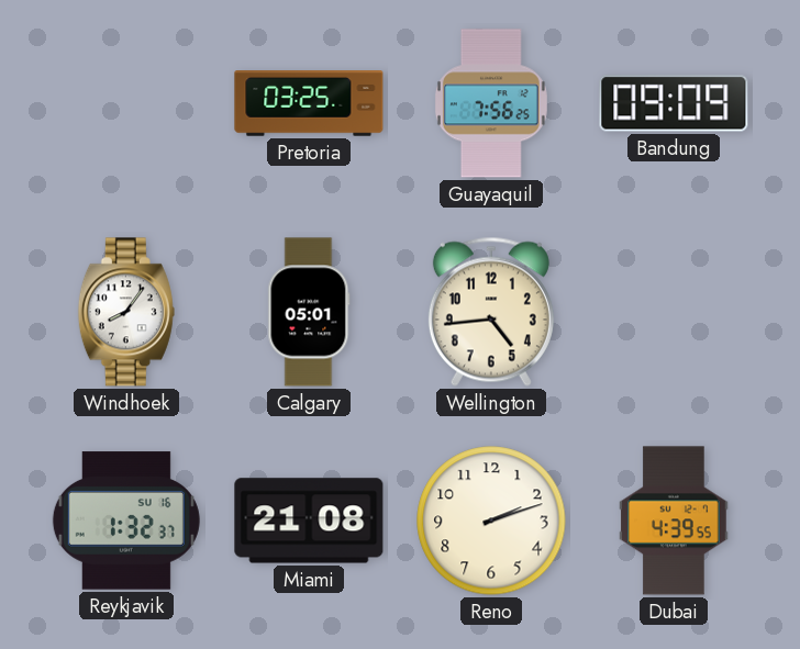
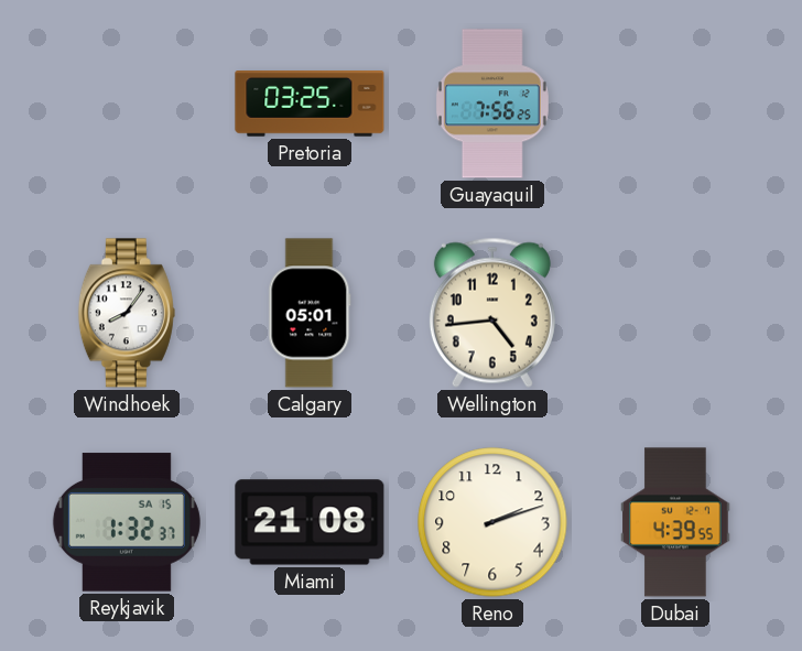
Bandung: 09:09 -> none
Reykjavik date: SU 16 -> SA 15
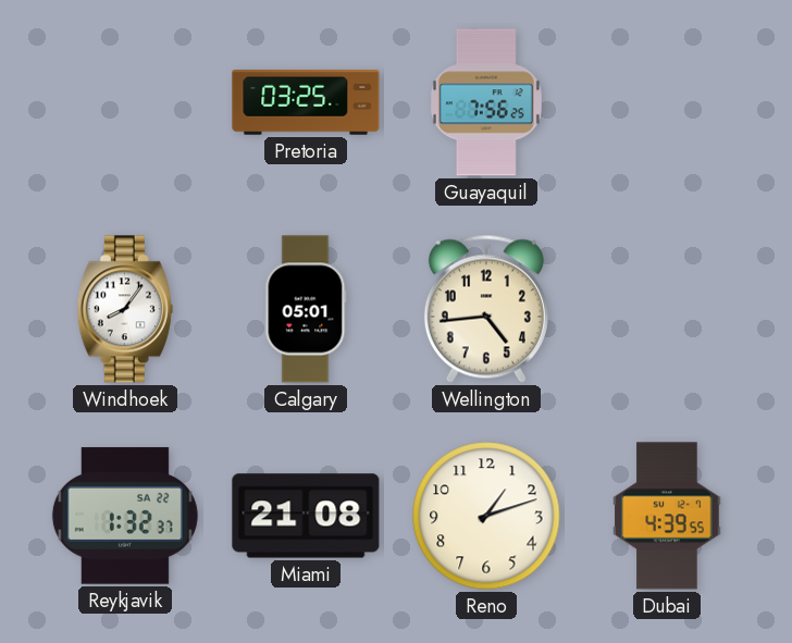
Reykjavik date: SA 15 -> SA 22
Reno: 2:12 -> 1:12
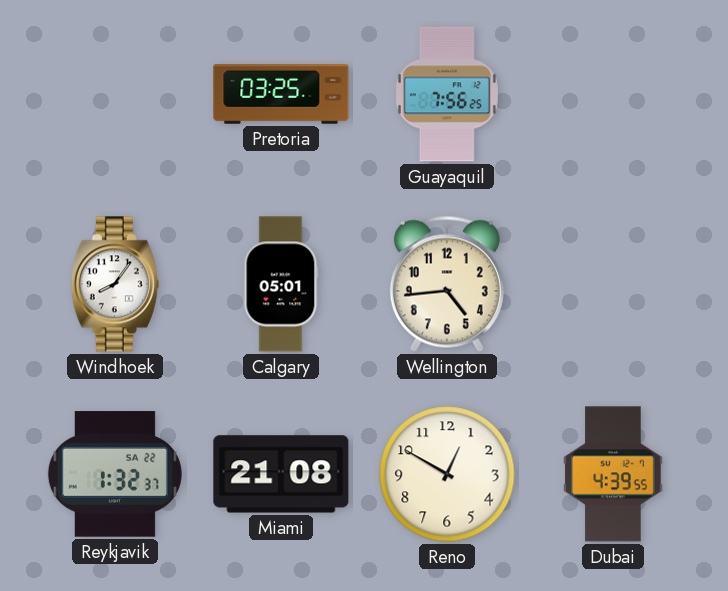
Reno: 1:12 -> 12:50
